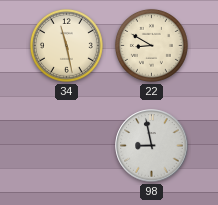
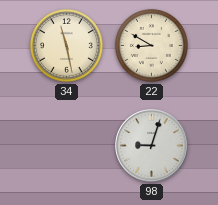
98: 8:58 -> 9:03
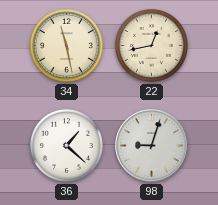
22: 8:50 -> 12:43
36: none -> 1:22
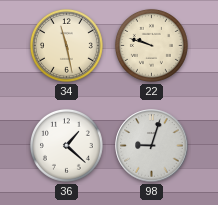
22: 12:43 -> 9:48
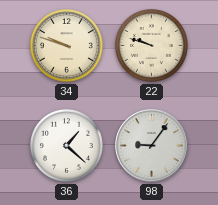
34: 11:28 -> 9:48
98: 9:03 -> 9:06
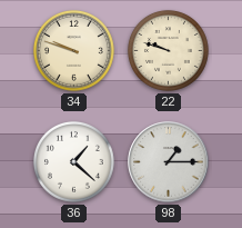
98: 9:06 -> 1:15
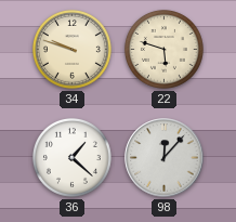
22: 9:48 -> 5:48
98: 1:15 -> 12:07
